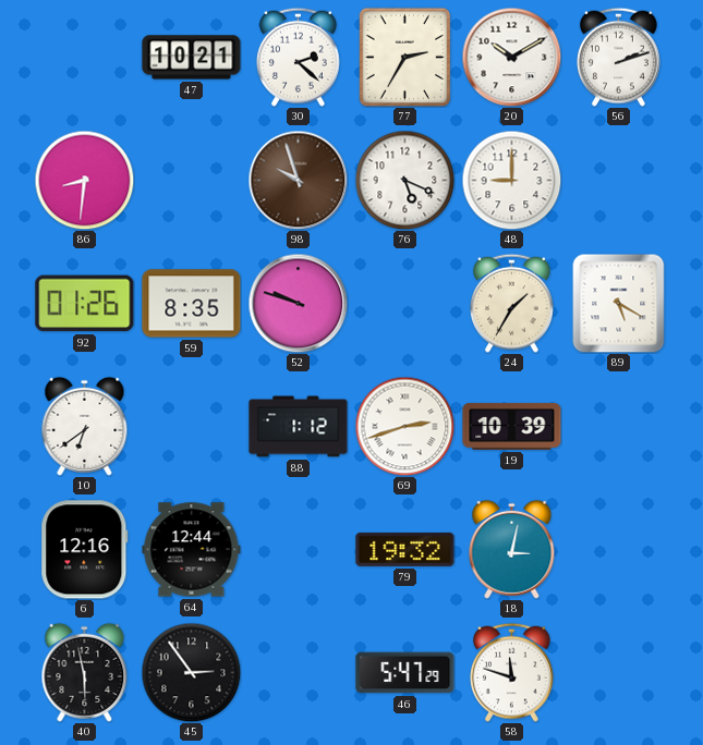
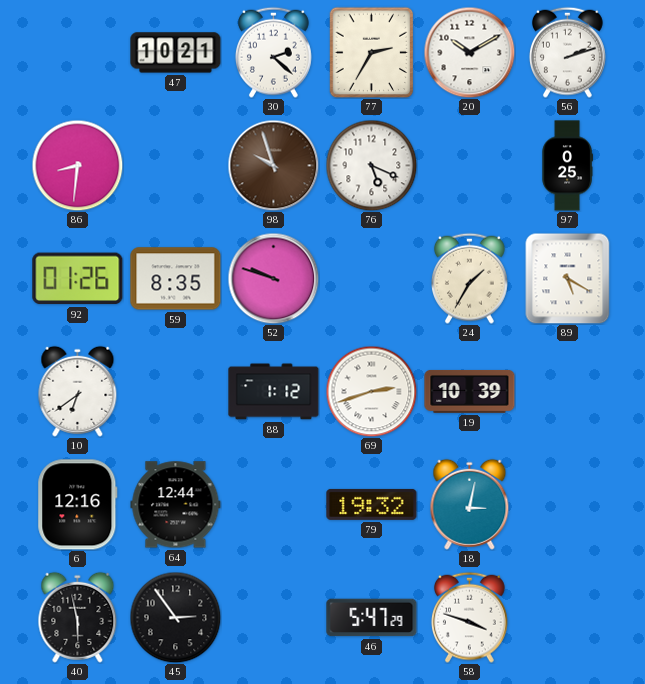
48: 9:00 -> none
97: none -> 0:25
58: 11:48 -> 3:48
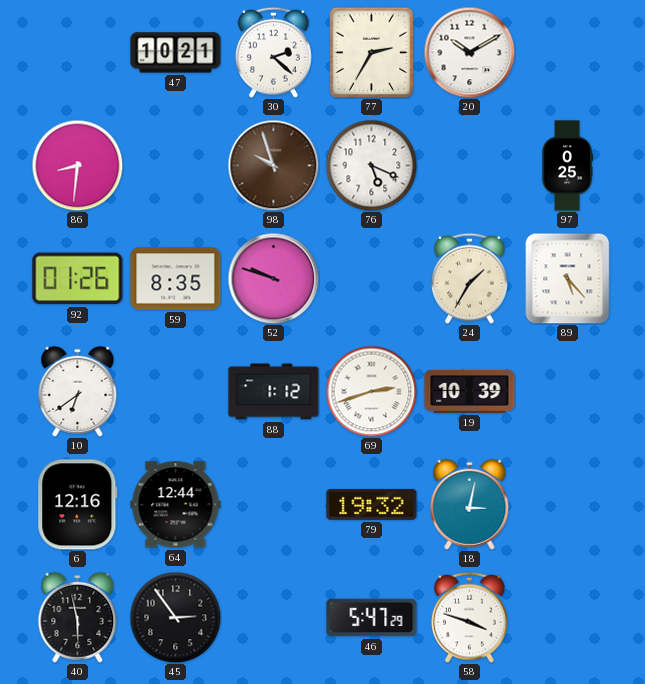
56: 2:12 -> none
89: 5:20 -> 5:23
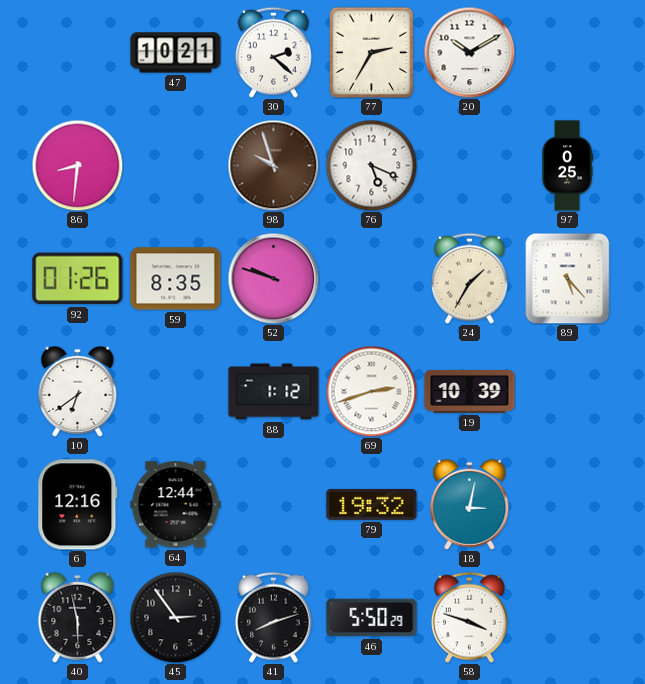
41: none -> 8:12
46: 5:47 -> 5:50
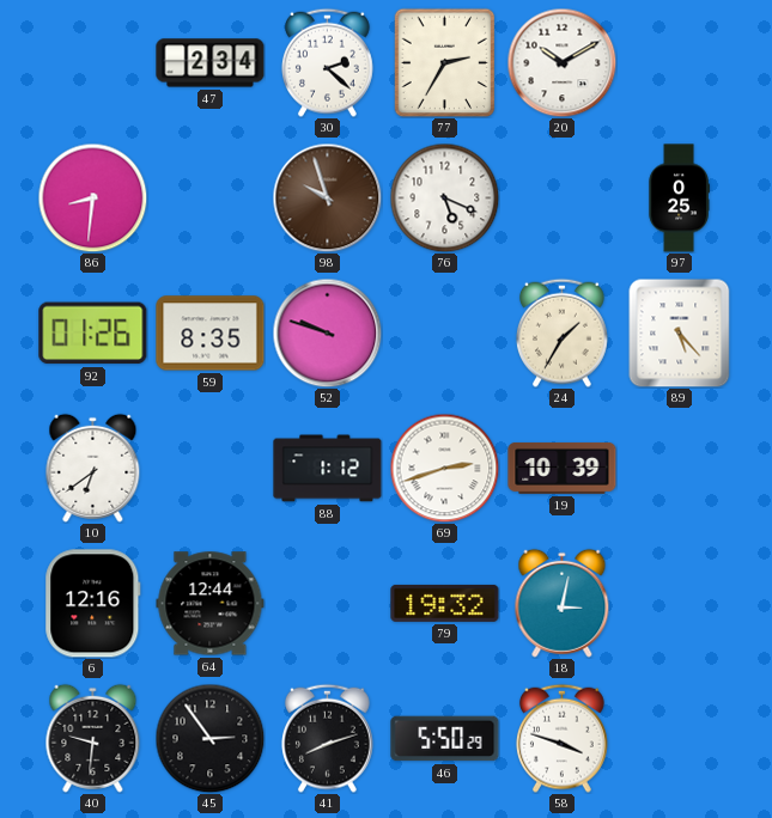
47: 10:21 -> 2:34
40: 5:58 -> 9:31
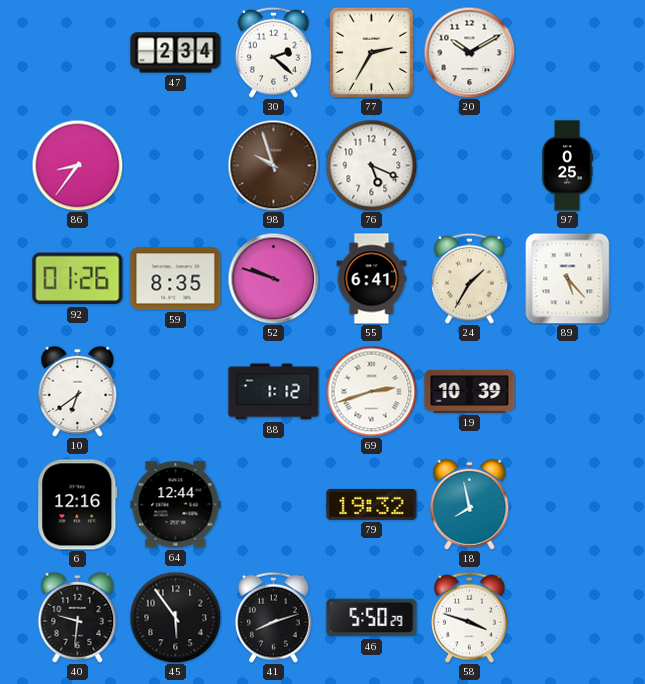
86: 8:31 -> 8:36
55: none -> 6:41
18: 3:02 -> 7:58
45: 2:54 -> 5:54
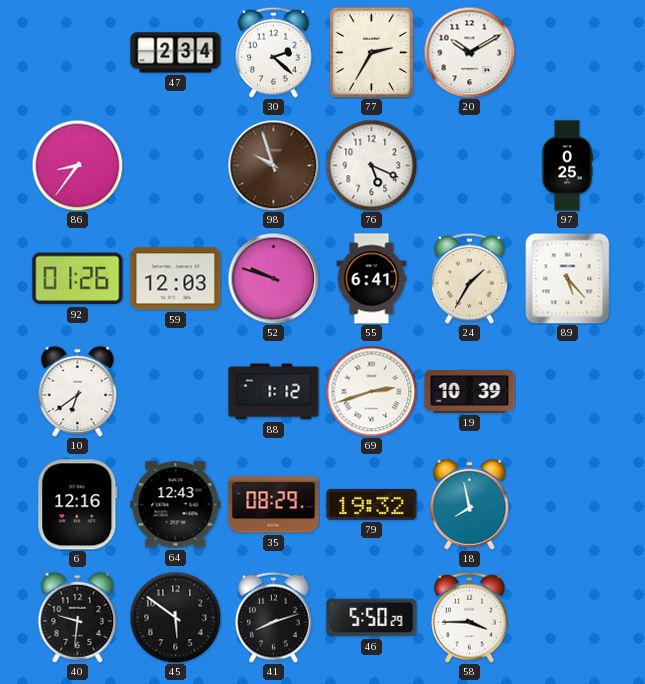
59: 8:35 -> 12:03
64: 12:44 -> 12:43
35: none -> 08:29
45: 5:54 -> 5:51
58: 3:48 -> 3:45
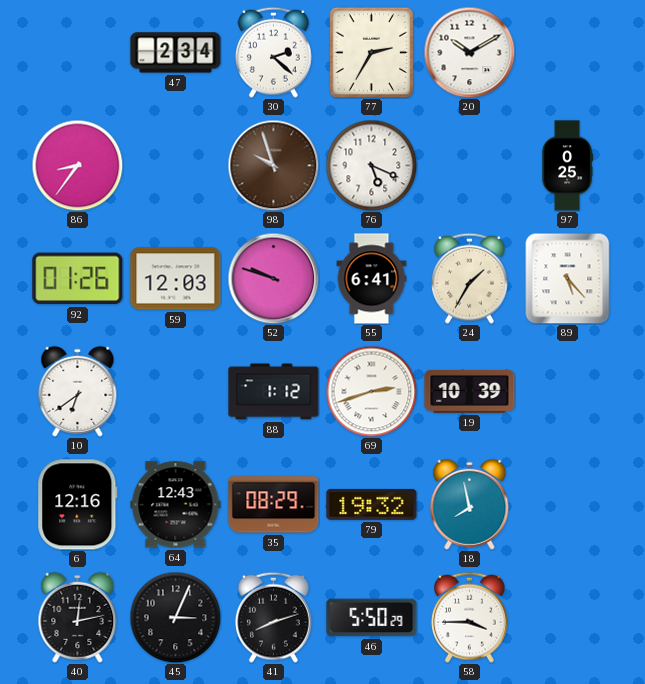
40: 9:31 -> 12:13
45: 5:51 -> 3:04
